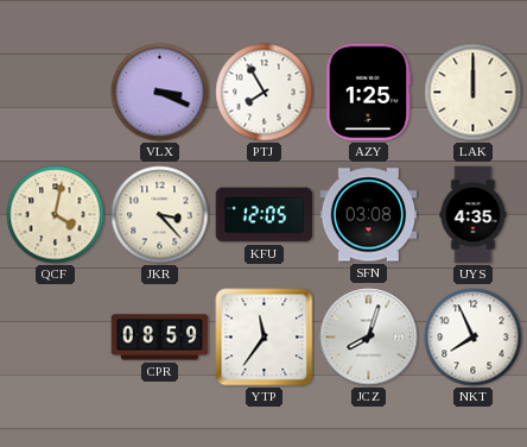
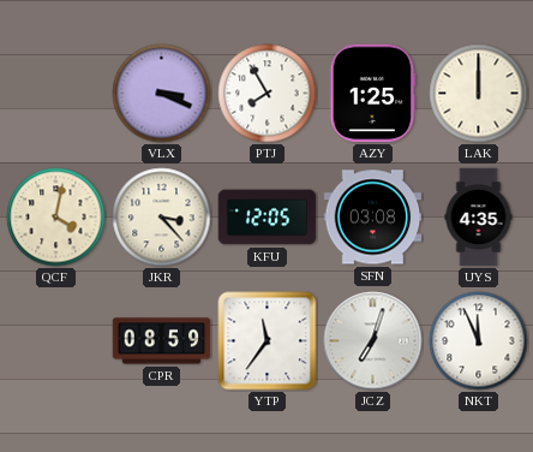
JCZ: 8:03 -> 7:03
NKT: 7:56 -> 11:56
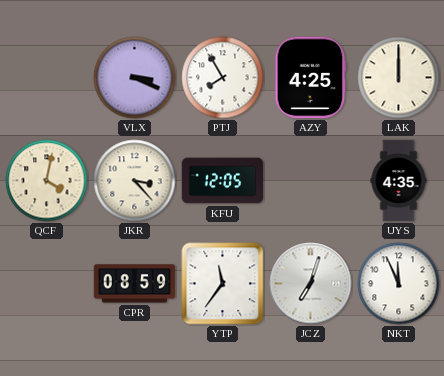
AZY: 1:25 -> 4:25
SFN: 03:08 -> none
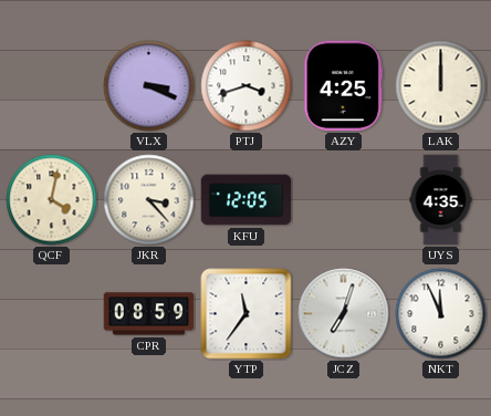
PTJ: 7:55 -> 3:42
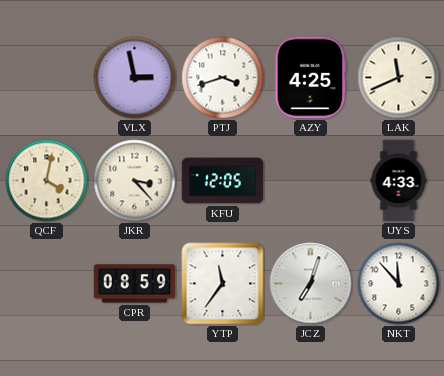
VLX: 3:19 -> 2:58
LAK: 12:00 -> 11:41
UYS: 4:35 -> 4:33
NKT: 11:56 -> 11:53
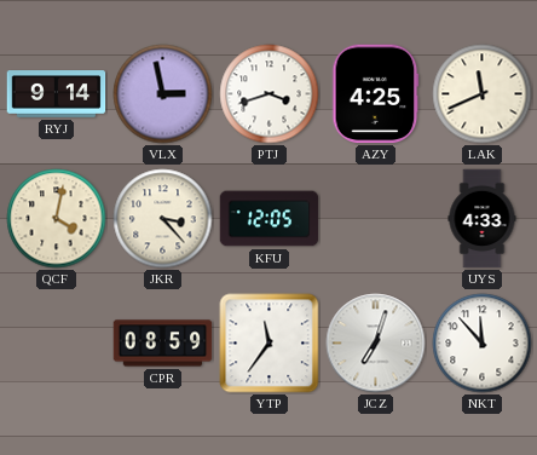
RYJ: none -> 9:14
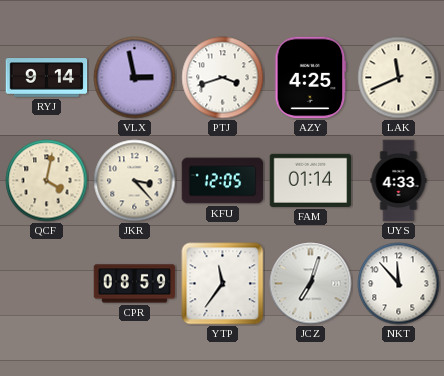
FAM: none -> 01:14
